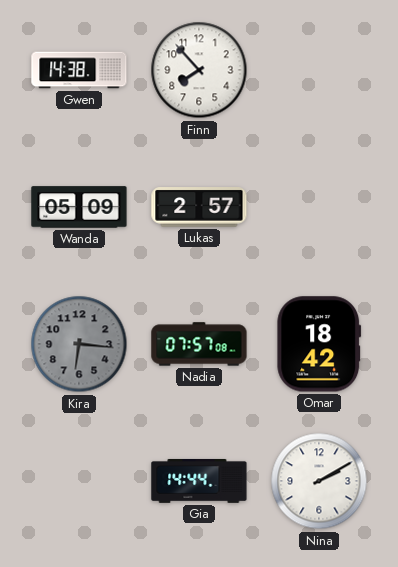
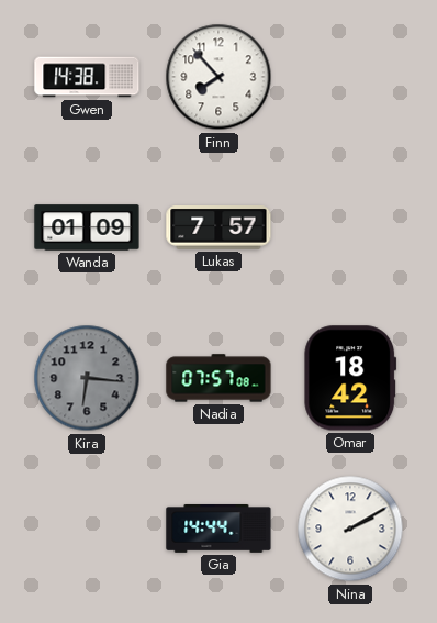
Wanda: 05:09 -> 01:09
Lukas: 2:57 -> 7:57
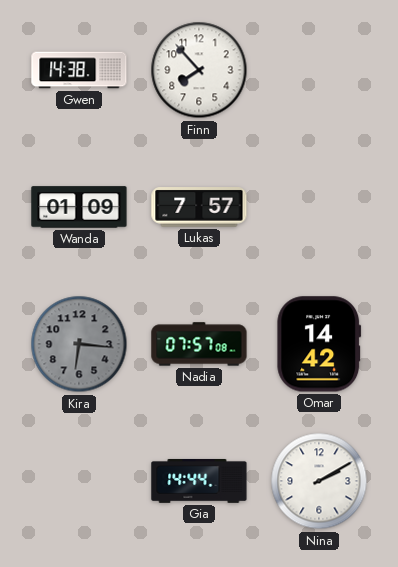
Omar: 18:42 -> 14:42
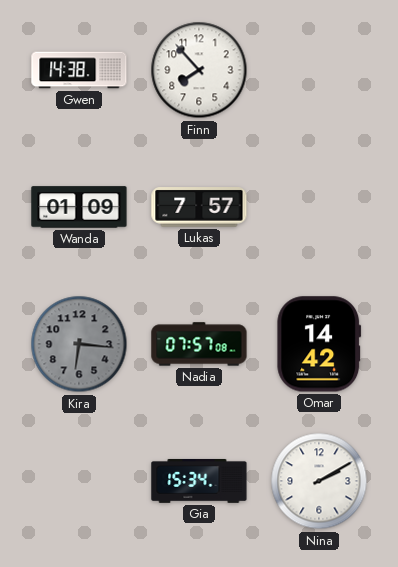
Gia: 14:44 -> 15:34
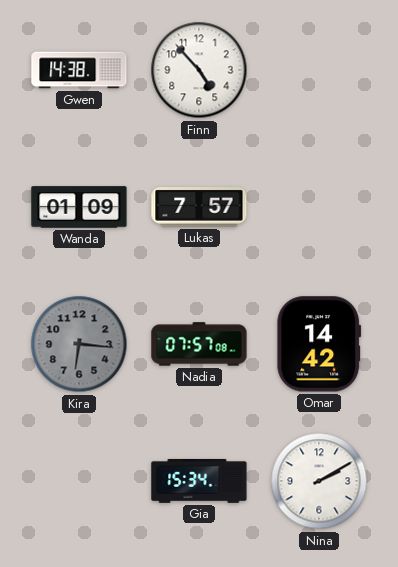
Finn: 7:53 -> 4:53
